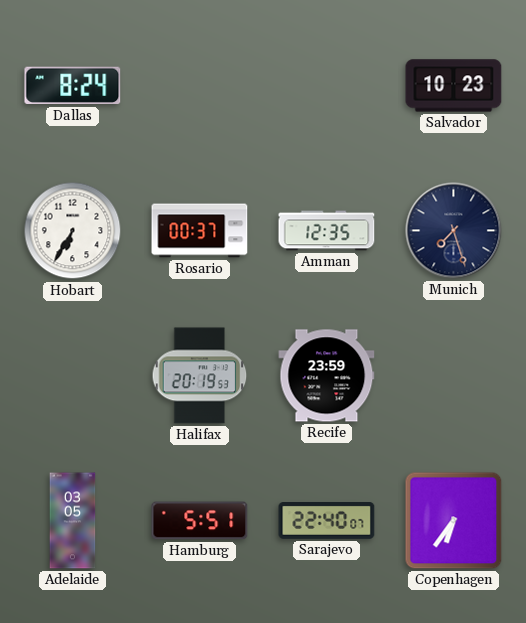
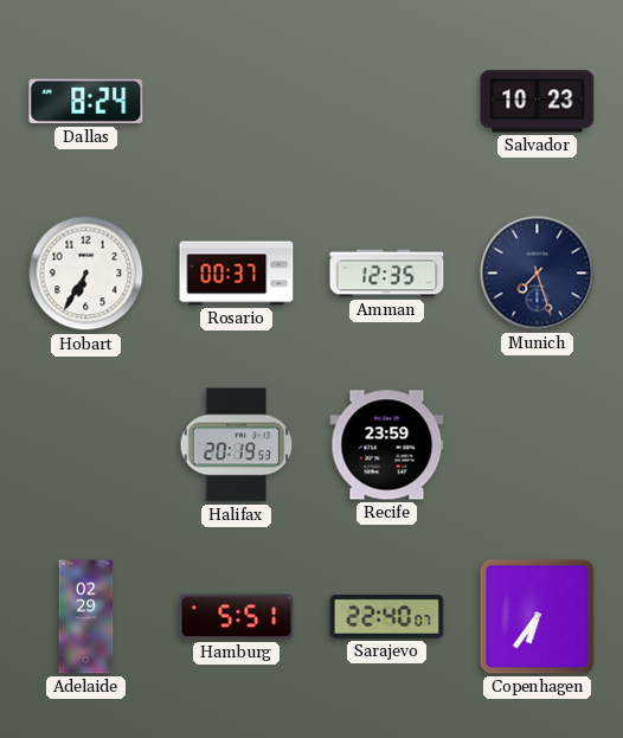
Adelaide: 03:05 -> 02:29
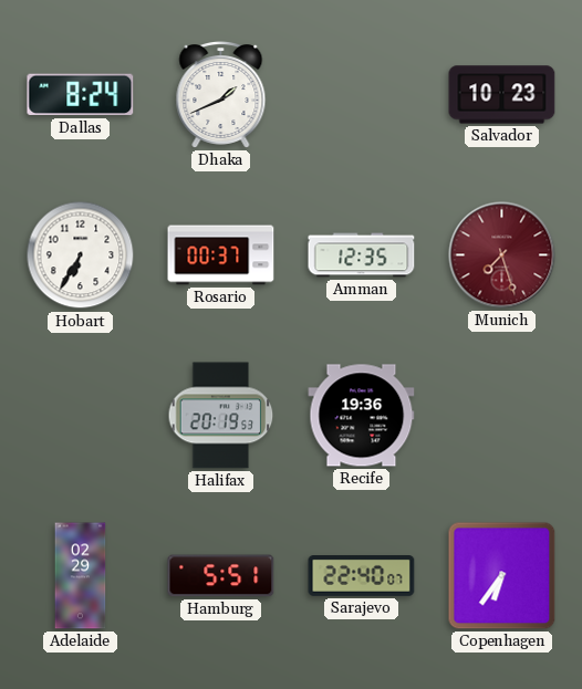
Dhaka: none -> 1:41
Munich dial: navy -> burgundy
Recife: 23:59 -> 19:36
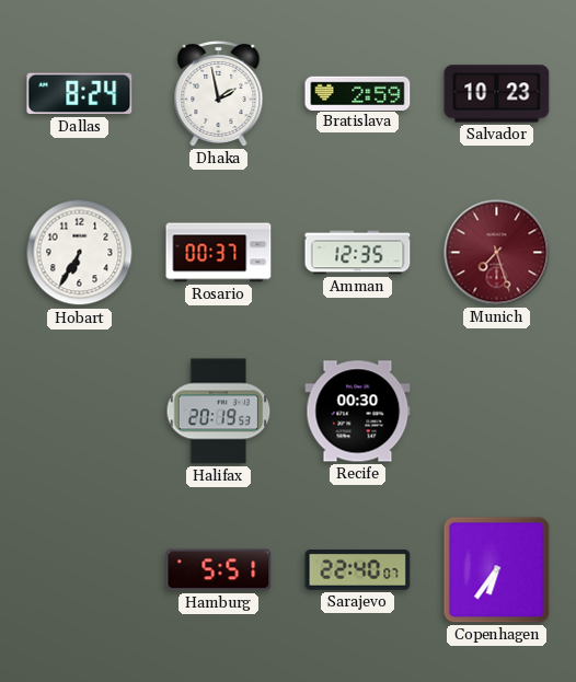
Dhaka: 1:41 -> 1:58
Bratislava: none -> 2:59
Recife: 19:36 -> 00:30
Adelaide: 02:29 -> none
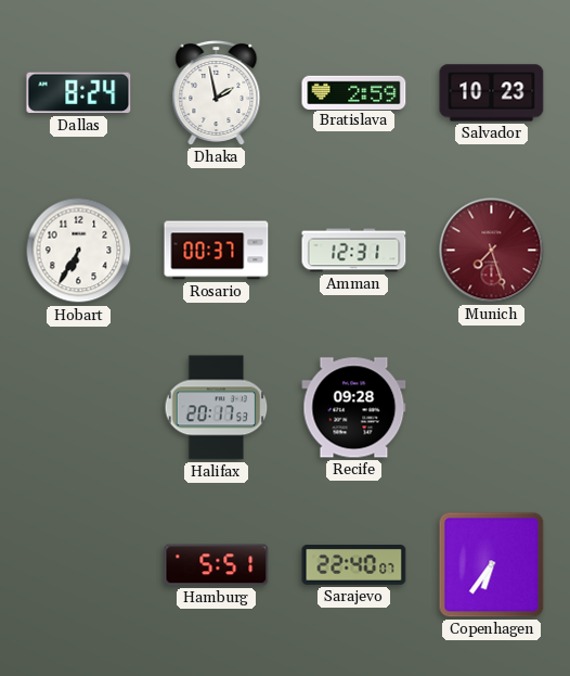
Amman: 12:35 -> 12:31
Halifax: 20:19 -> 20:17
Recife: 00:30 -> 09:28
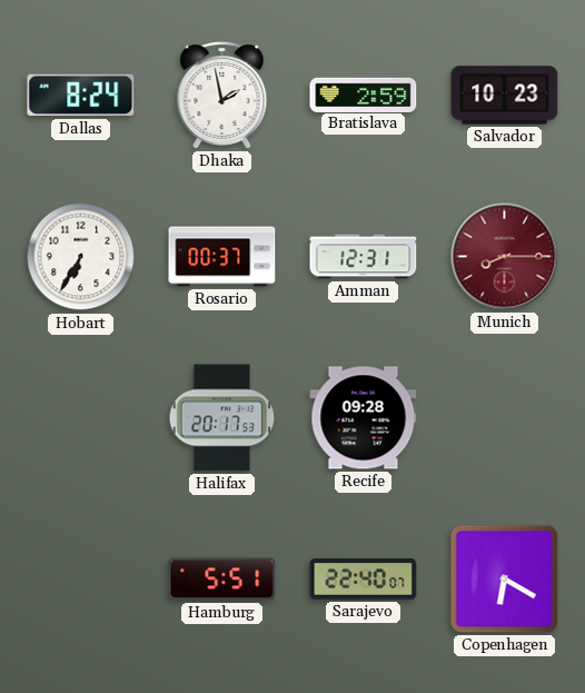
Munich: 7:27 -> 8:15
Copenhagen: 6:36 -> 6:20
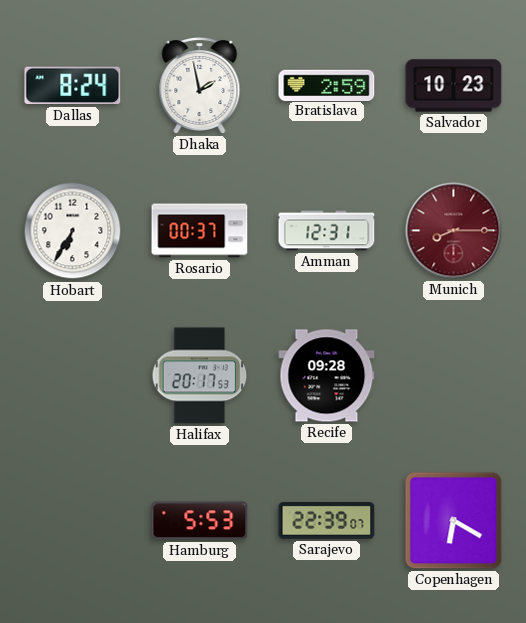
Hamburg: 5:51 -> 5:53
Sarajevo: 22:40 -> 22:39
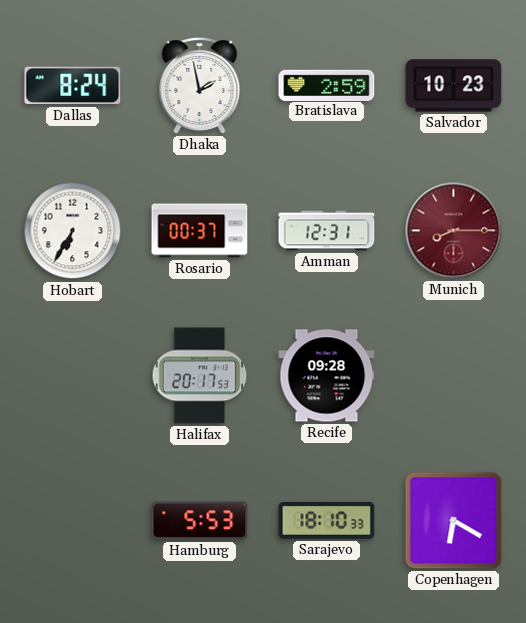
Sarajevo: 22:39 -> 18:10
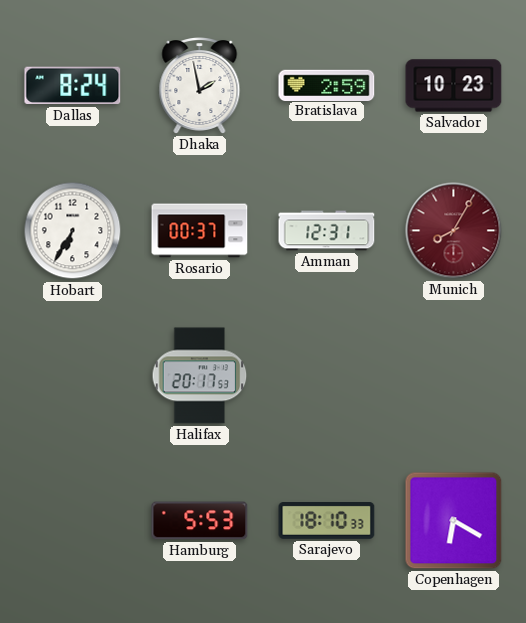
Munich: 8:15 -> 8:05
Recife: 09:28 -> none
